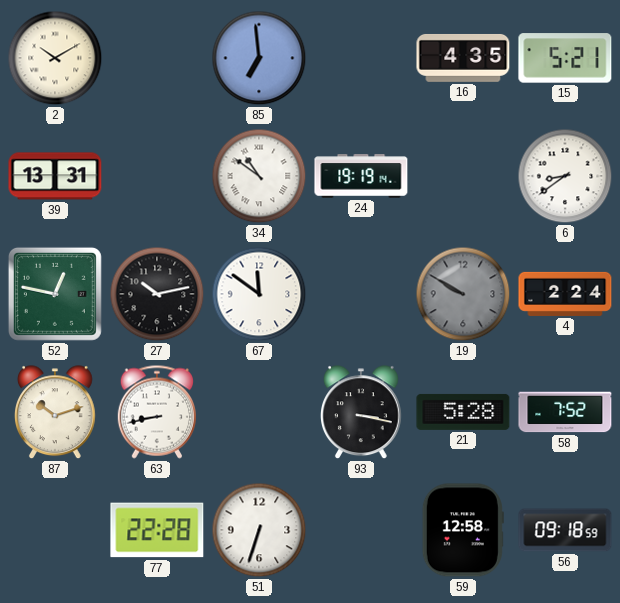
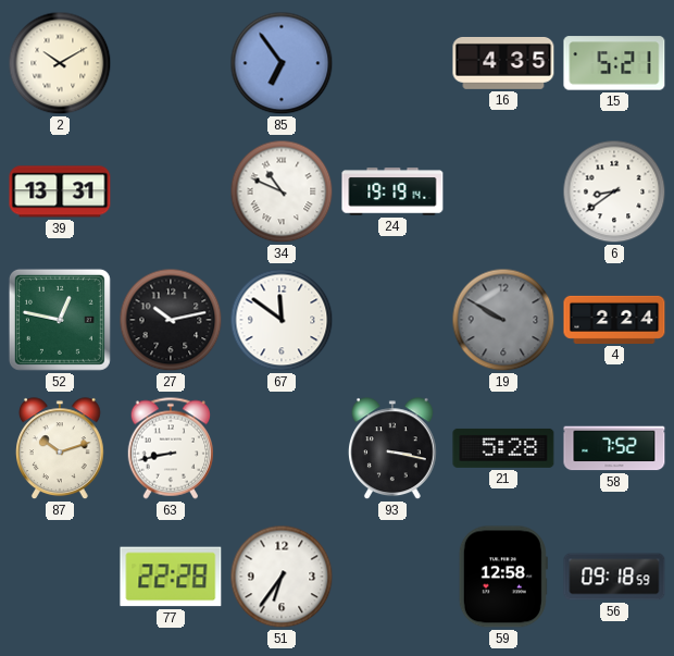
85: 6:59 -> 6:54
34: 10:51 -> 10:49
51: 6:33 -> 6:36
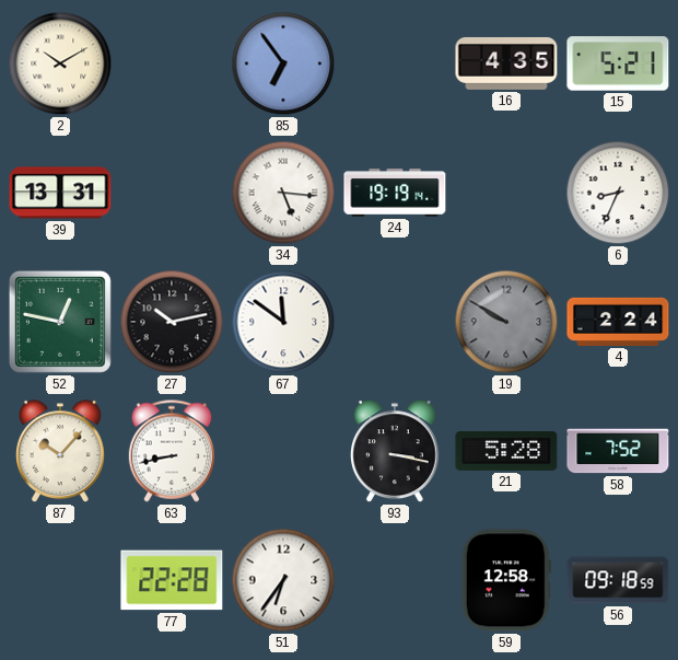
34: 10:49 -> 5:16
6: 8:39 -> 8:34
87: 10:12 -> 10:07
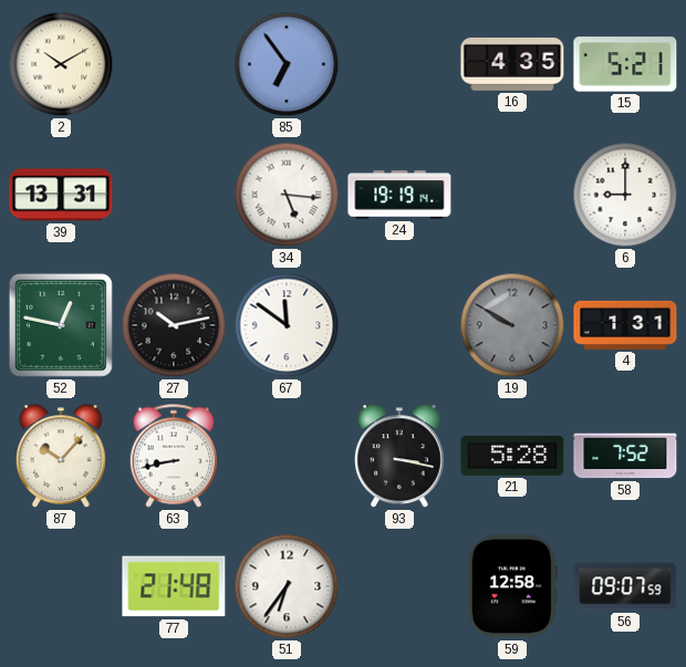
6: 8:34 -> 9:00
4: 2:24 -> 1:31
77: 22:28 -> 21:48
56: 09:18 -> 09:07
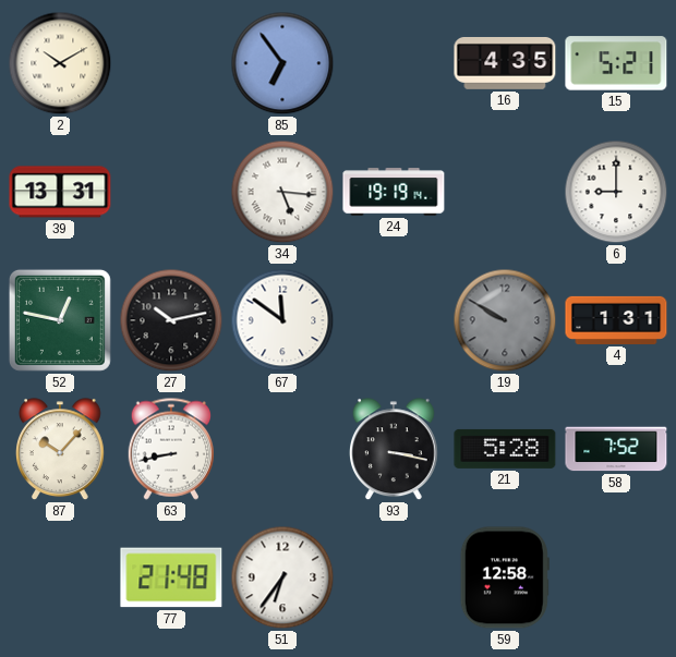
56: 09:07 -> none
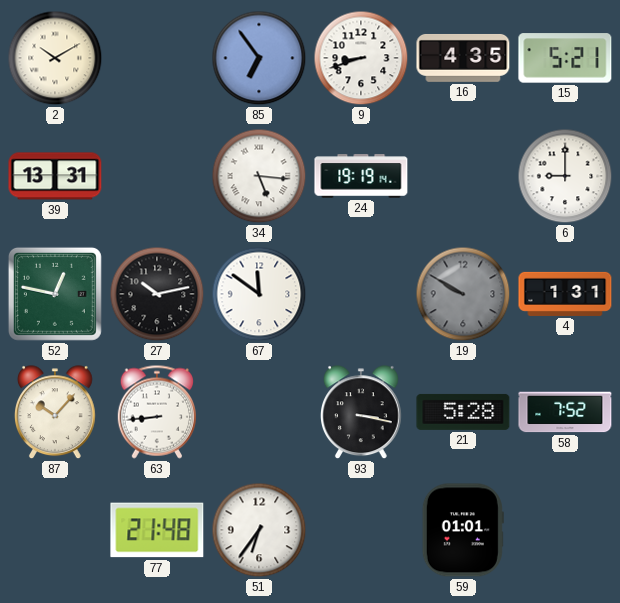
9: none -> 8:42
63: 8:43 -> 8:44
59: 12:58 -> 01:01
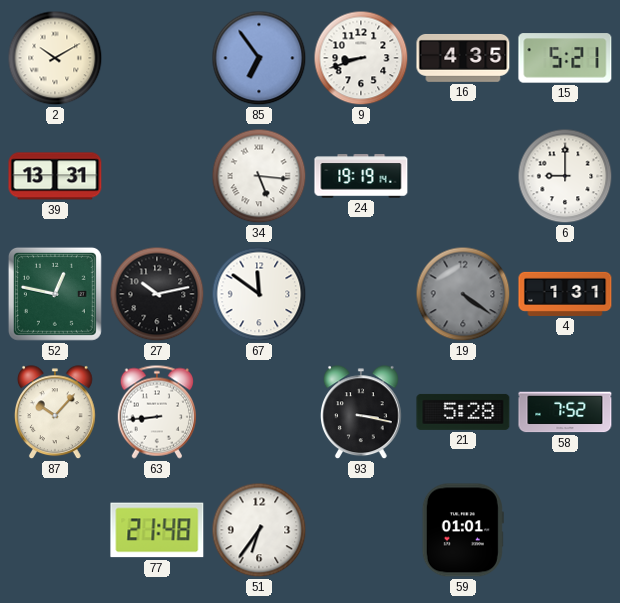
19: 9:50 -> 4:21
